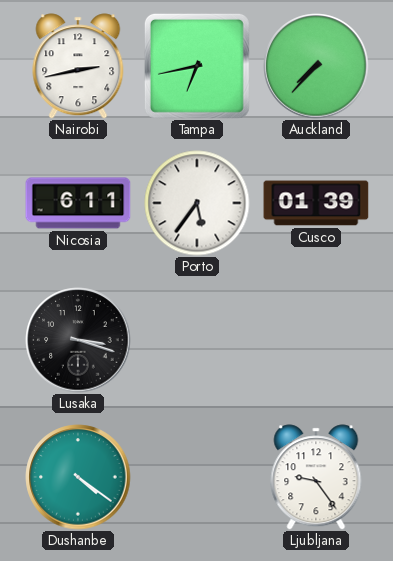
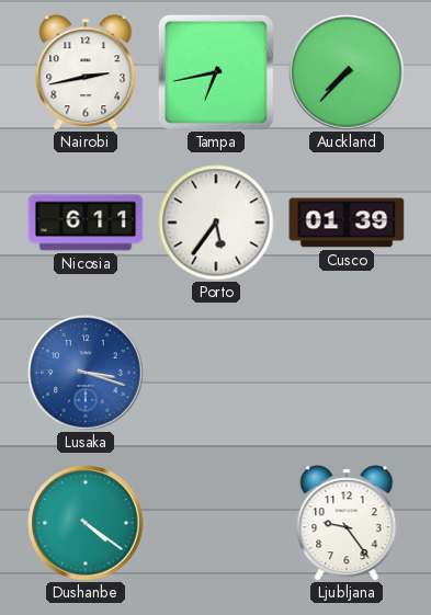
Lusaka dial: black -> blue
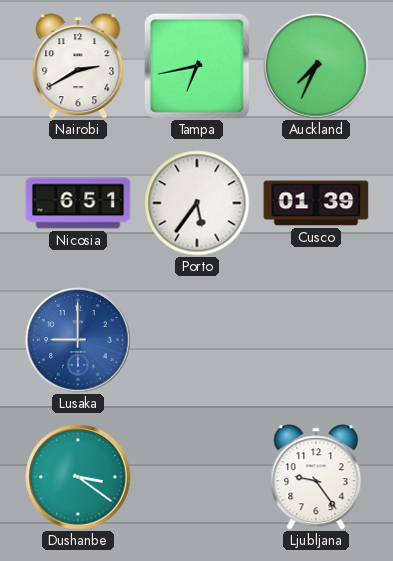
Nairobi: 2:43 -> 2:40
Auckland: 7:37 -> 7:34
Nicosia: 6:11 -> 6:51
Lusaka: 3:18 -> 9:00
Dushanbe: 4:21 -> 3:21
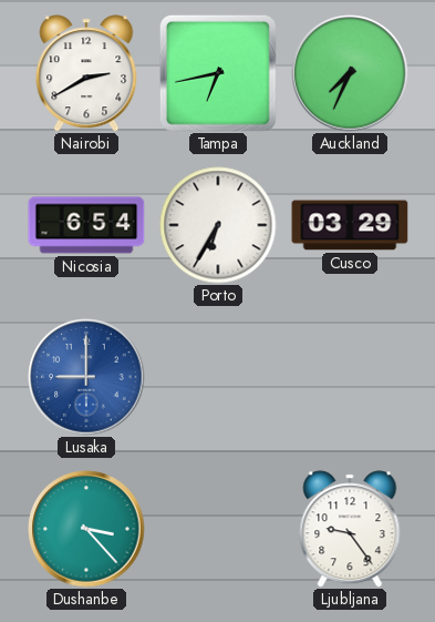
Nicosia: 6:51 -> 6:54
Porto: 5:36 -> 6:35
Cusco: 01:39 -> 03:29
Dushanbe: 3:21 -> 3:23
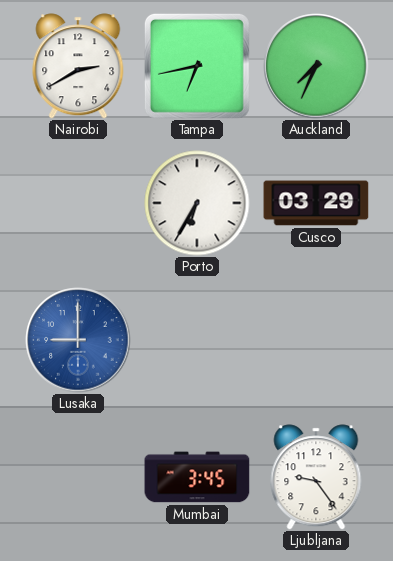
Nicosia: 6:54 -> none
Dushanbe: 3:23 -> none
Mumbai: none -> 3:45
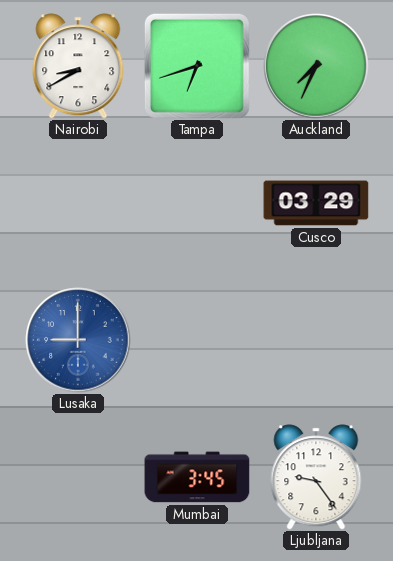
Nairobi: 2:40 -> 8:40
Tampa: 6:43 -> 6:42
Porto: 6:35 -> none
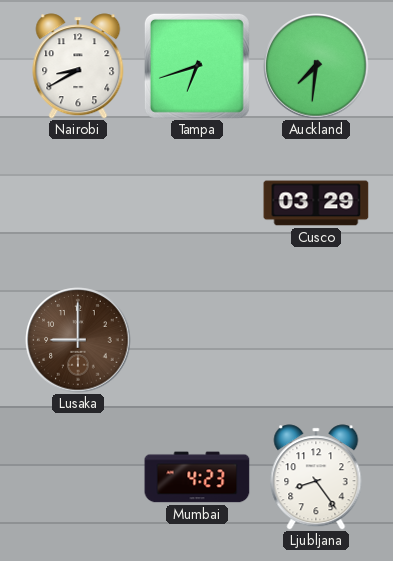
Auckland: 7:34 -> 7:31
Lusaka dial: blue -> brown
Mumbai: 3:45 -> 4:23
Ljubljana: 9:24 -> 8:24
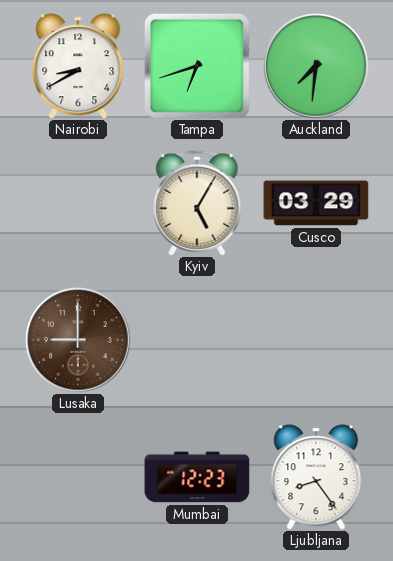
Kyiv: none -> 5:05
Mumbai: 4:23 -> 12:23
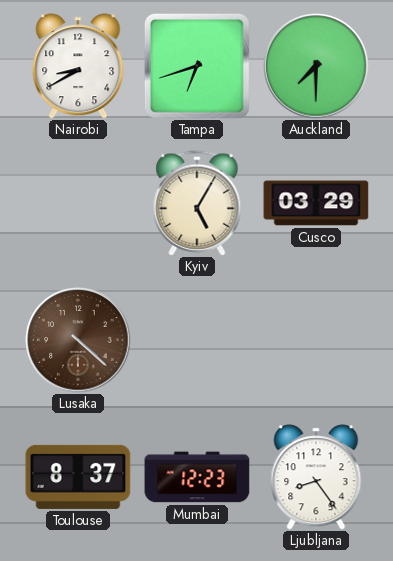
Auckland: 7:31 -> 7:30
Lusaka: 9:00 -> 4:22
Toulouse: none -> 8:37
